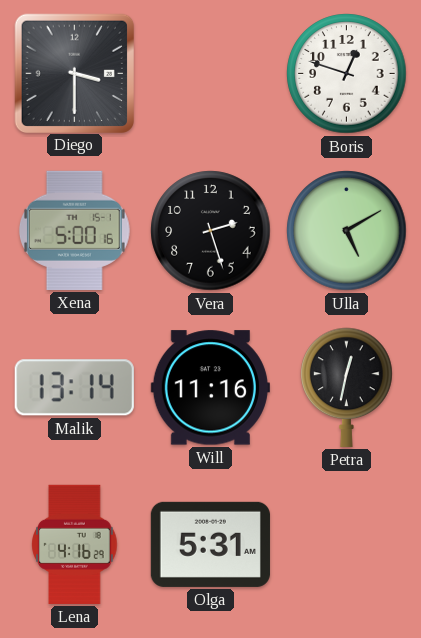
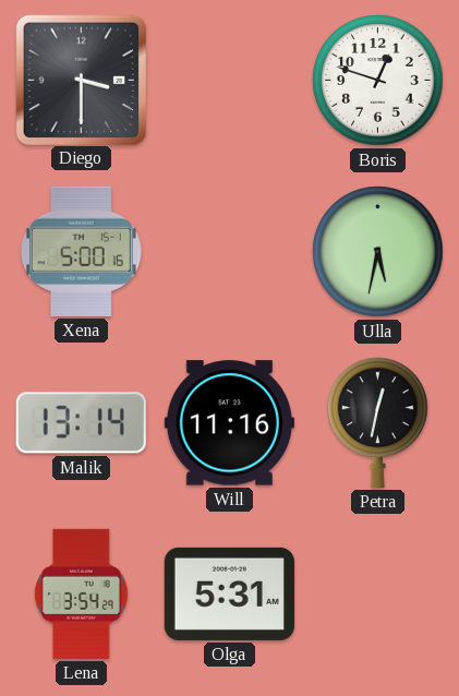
Vera: 2:27 -> none
Ulla: 5:10 -> 5:32
Lena: 4:16 -> 3:54
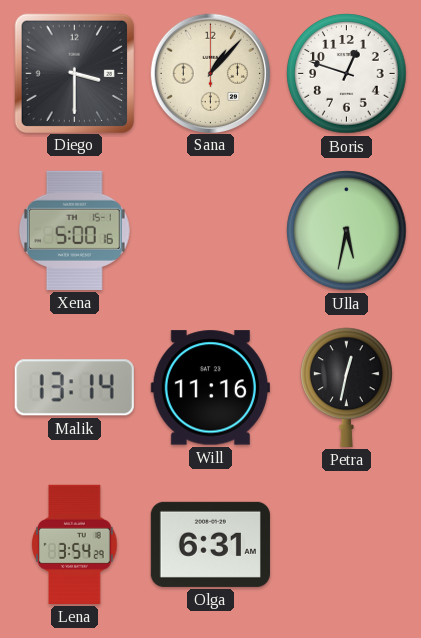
Sana: none -> 1:07
Olga: 5:31 -> 6:31
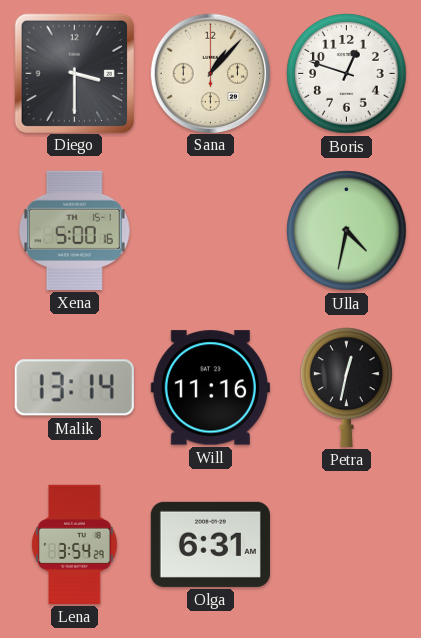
Ulla: 5:32 -> 4:32
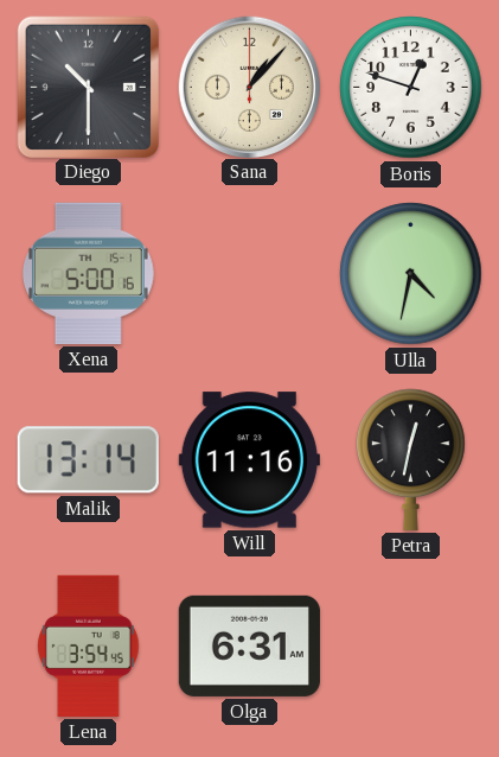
Diego: 3:30 -> 10:30
Lena: 3:54:29 -> 3:54:45
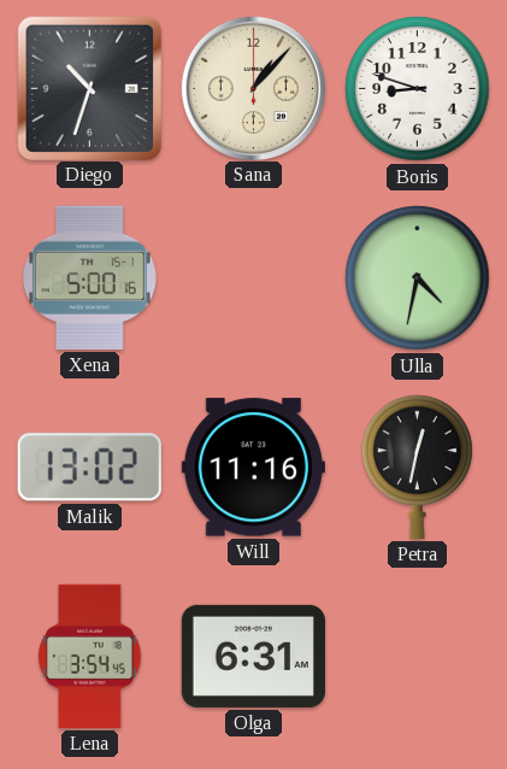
Diego: 10:30 -> 10:33
Boris: 12:48 -> 8:48
Malik: 13:14 -> 13:02
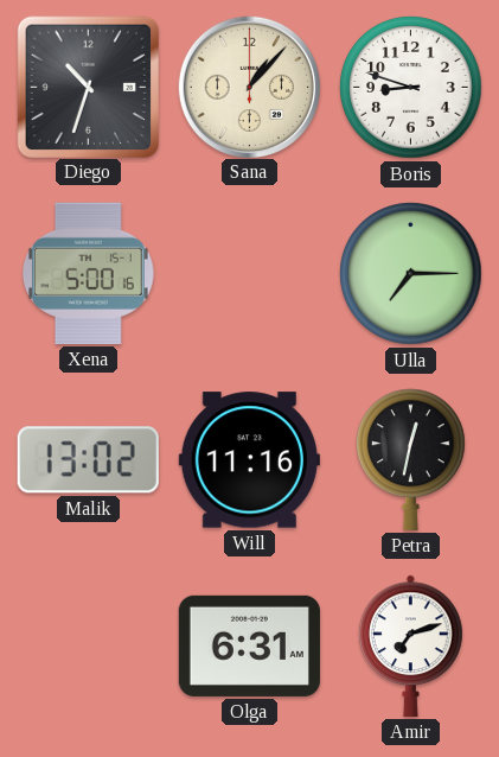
Ulla: 4:32 -> 7:15
Lena: 3:54 -> none
Amir: none -> 7:12
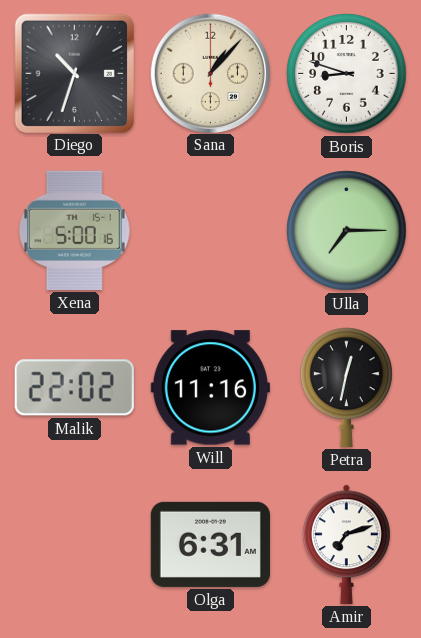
Malik: 13:02 -> 22:02
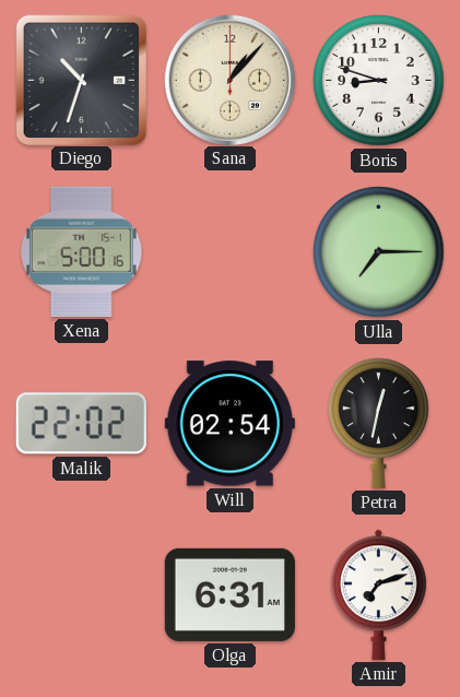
Will: 11:16 -> 02:54
